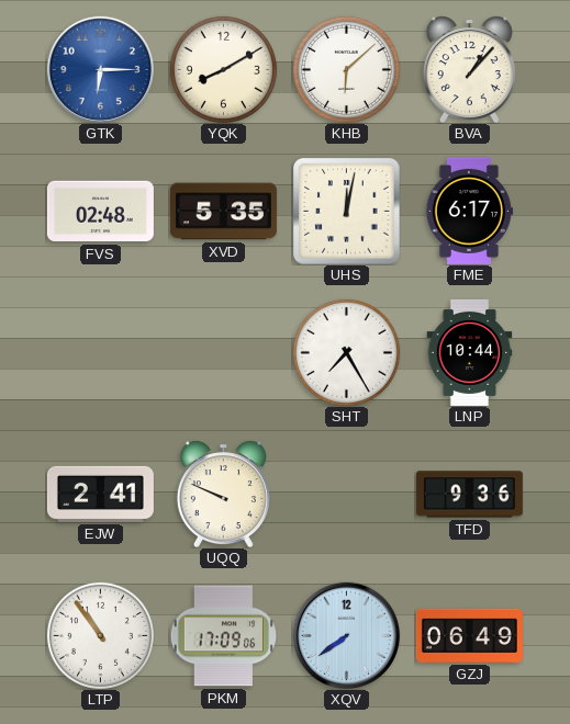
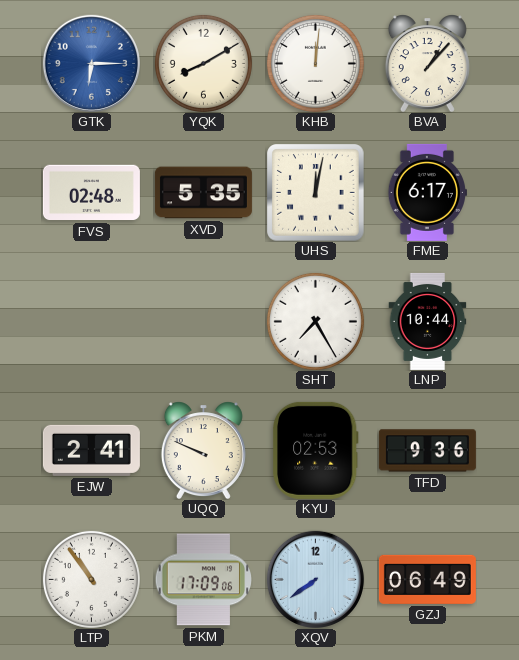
KHB: 6:08 -> 12:01
KYU: none -> 02:53
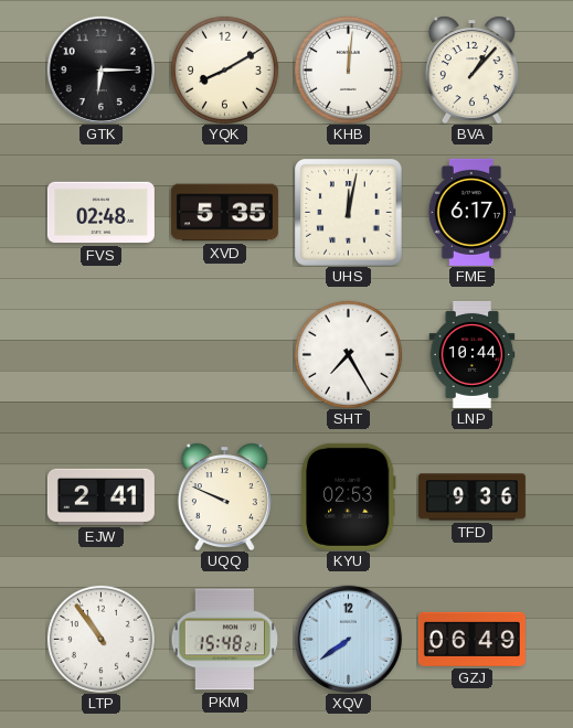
GTK dial: blue -> black
PKM: 17:09 -> 15:48
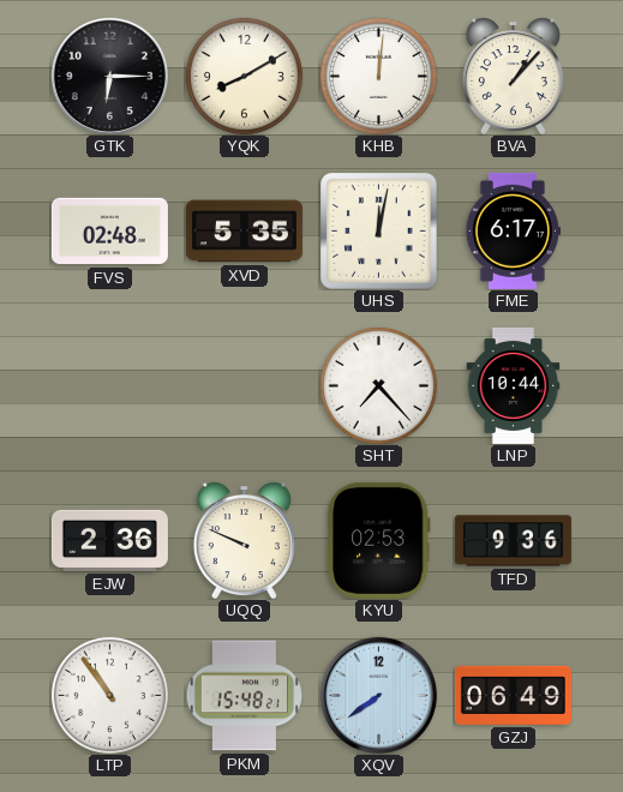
SHT: 7:25 -> 7:23
EJW: 2:41 -> 2:36
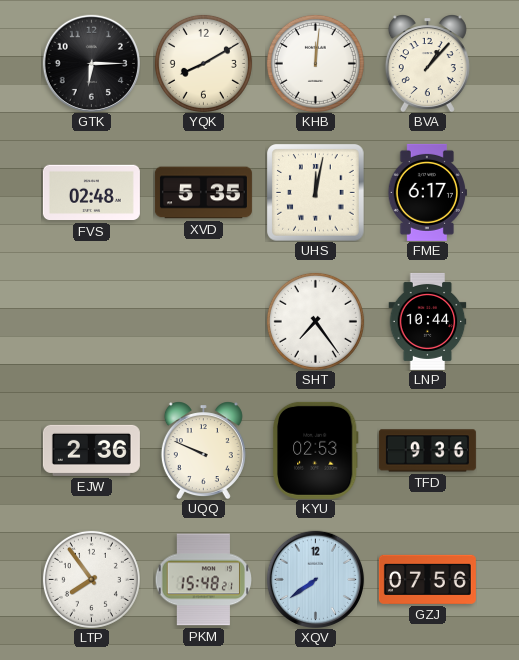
SHT: 7:23 -> 7:24
LTP: 10:54 -> 7:54
GZJ: 06:49 -> 07:56
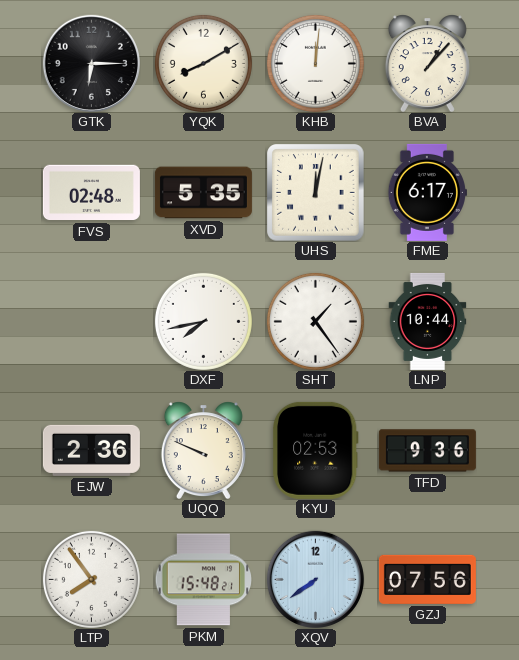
DXF: none -> 7:43
SHT: 7:24 -> 1:24
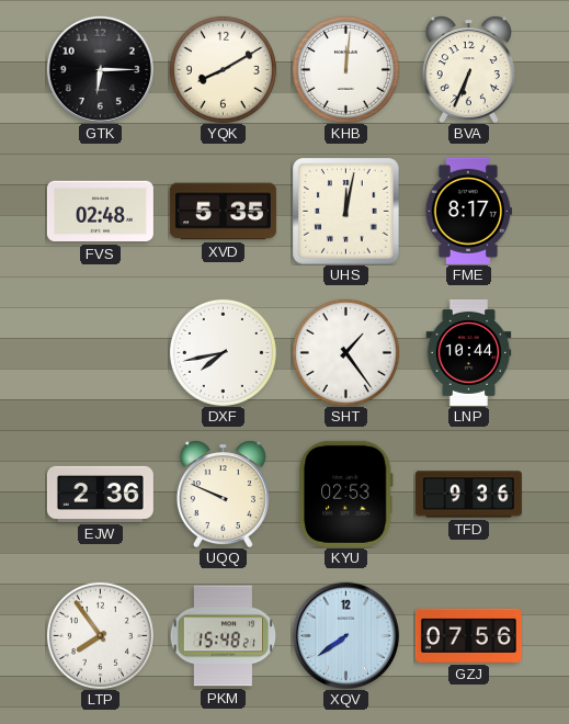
BVA: 1:07 -> 6:34
FME: 6:17 -> 8:17
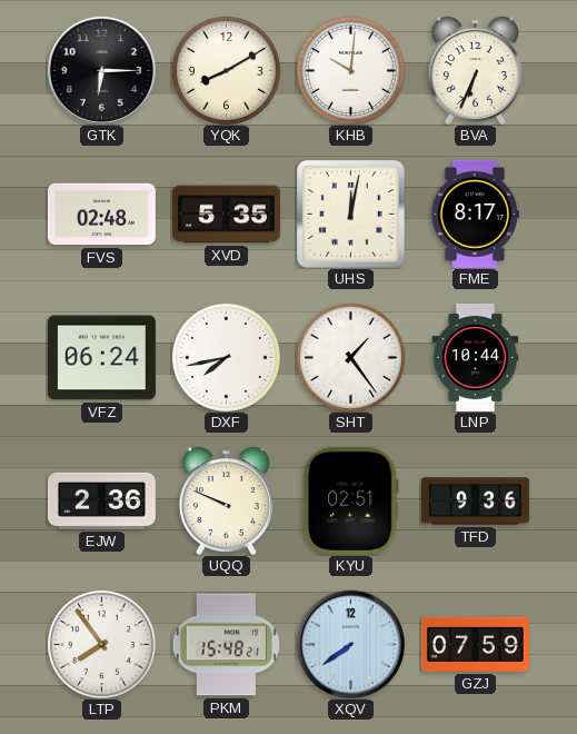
KHB: 12:01 -> 10:01
VFZ: none -> 06:24
KYU: 02:53 -> 02:51
GZJ: 07:56 -> 07:59
